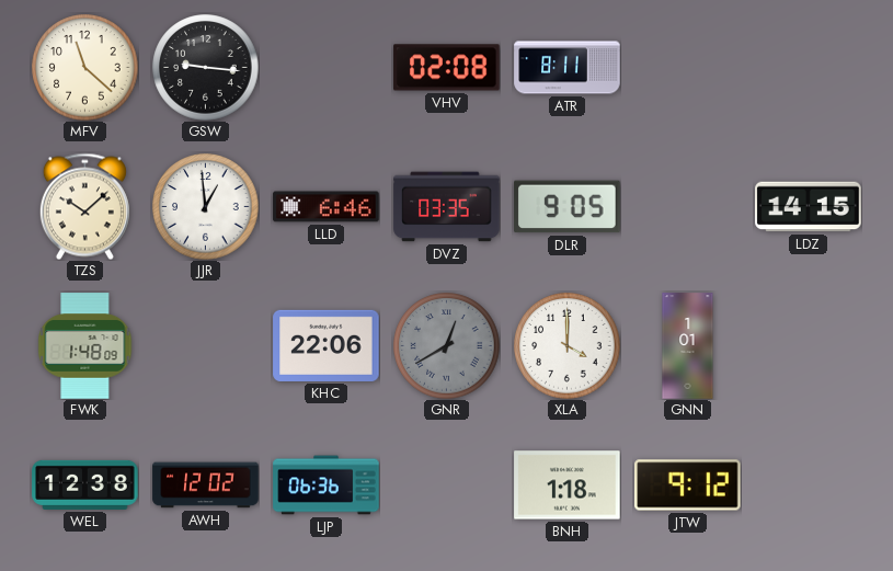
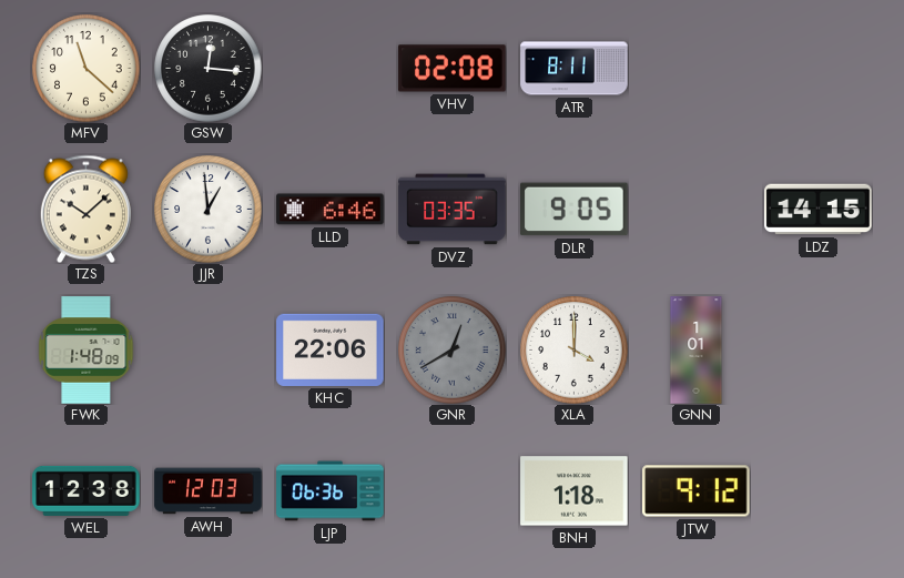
GSW: 9:16 -> 12:16
AWH: 12:02 -> 12:03
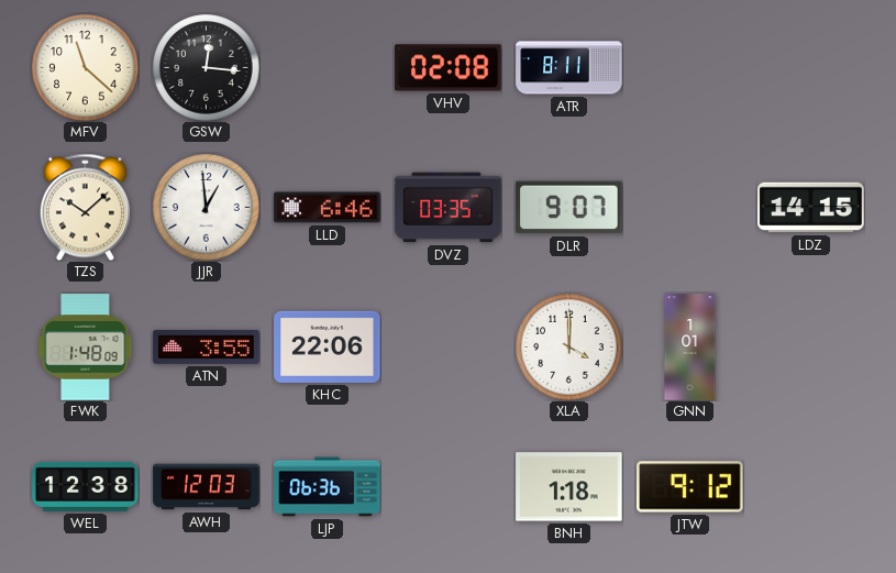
DLR: 9:05 -> 9:07
ATN: none -> 3:55
GNR: 12:40 -> none
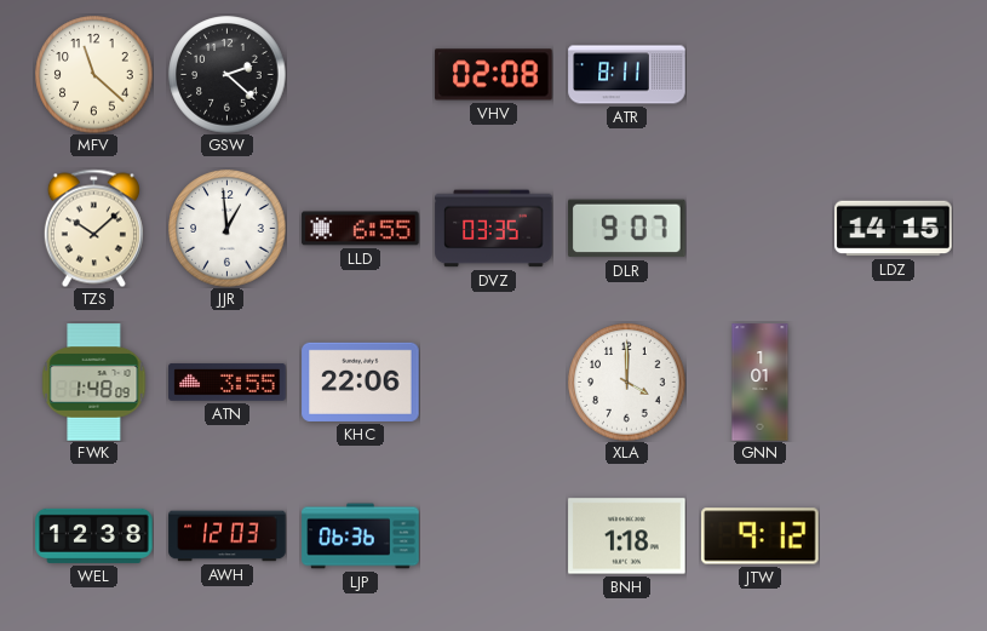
GSW: 12:16 -> 2:22
LLD: 6:46 -> 6:55
